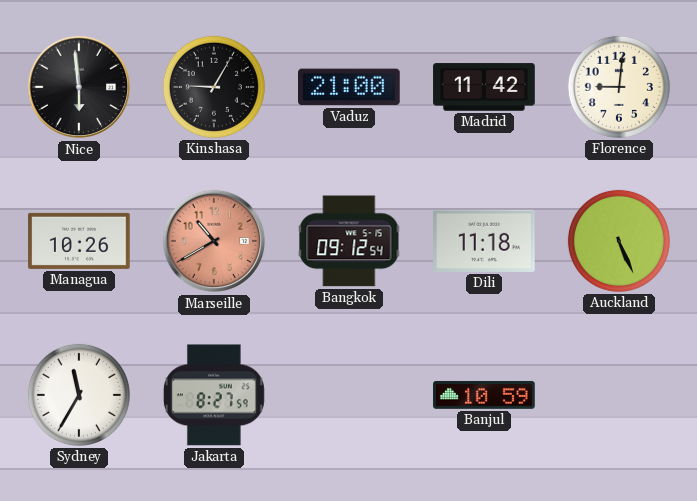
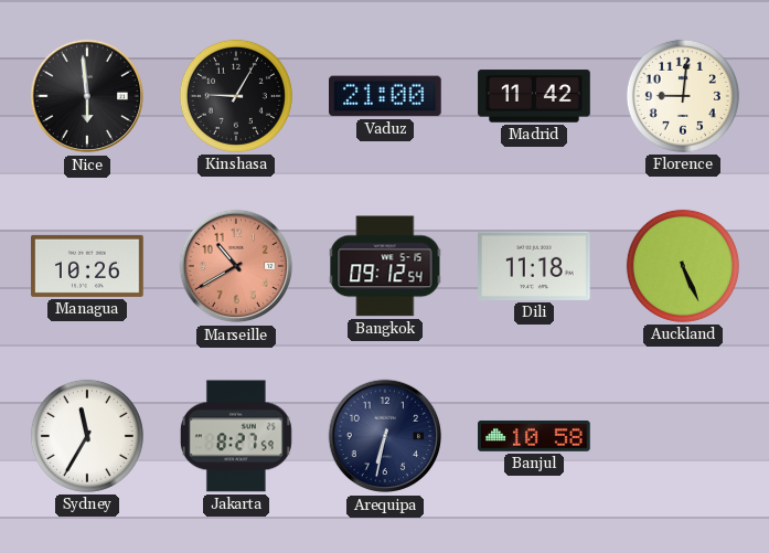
Arequipa: none -> 6:32
Banjul: 10:59 -> 10:58
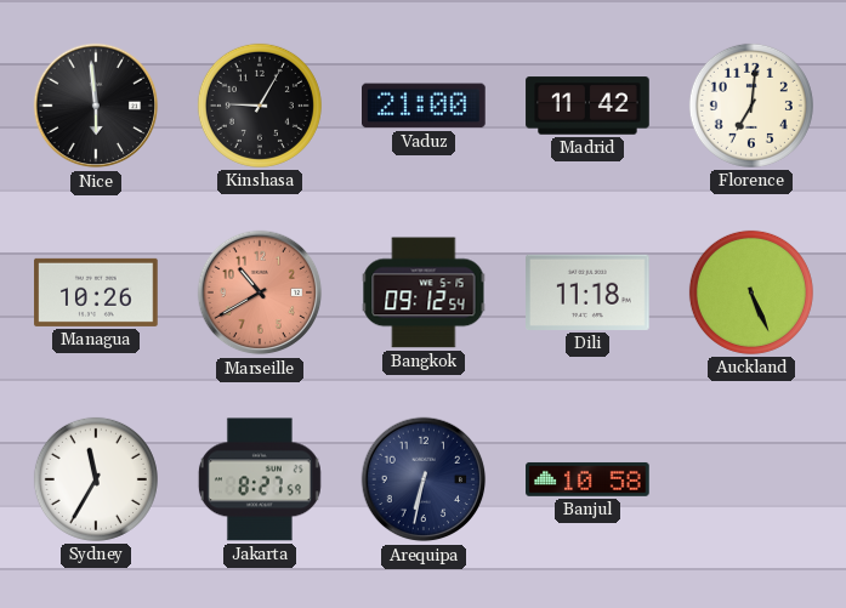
Florence: 9:01 -> 7:01
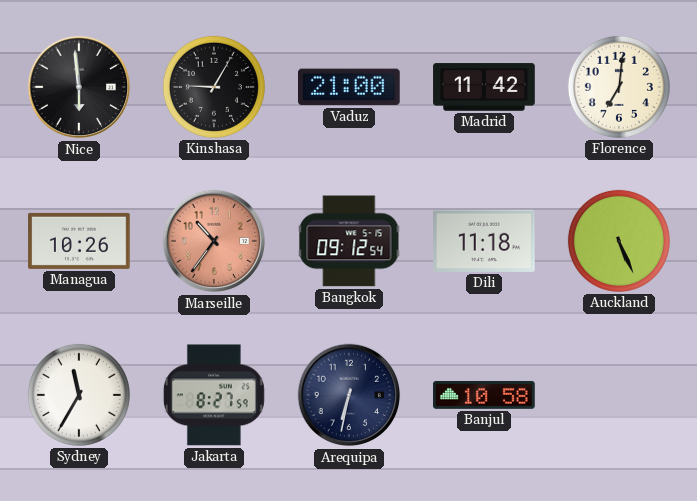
Marseille: 10:40 -> 10:36
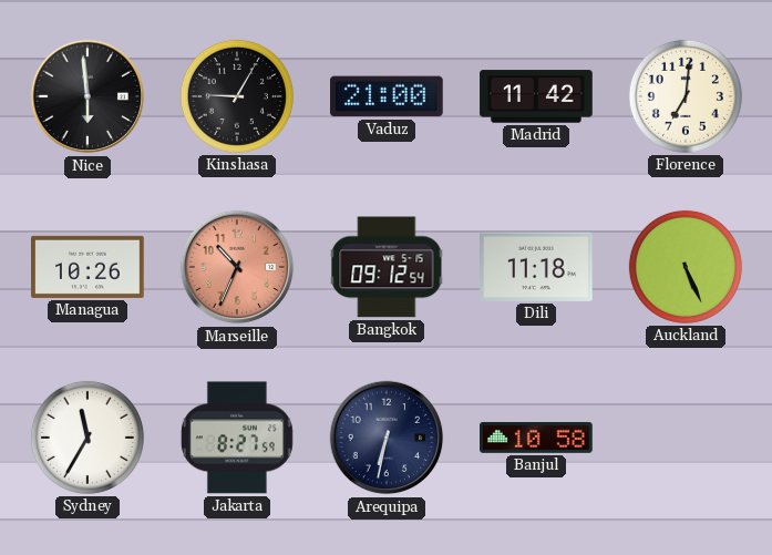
Marseille: 10:36 -> 10:34
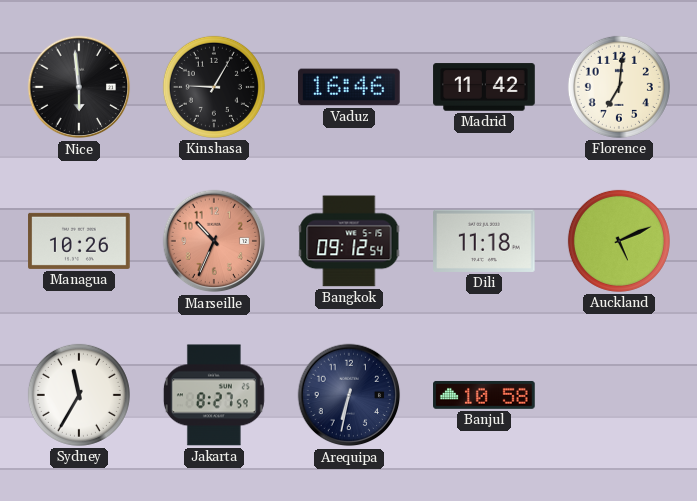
Vaduz: 21:00 -> 16:46
Auckland: 5:26 -> 5:11
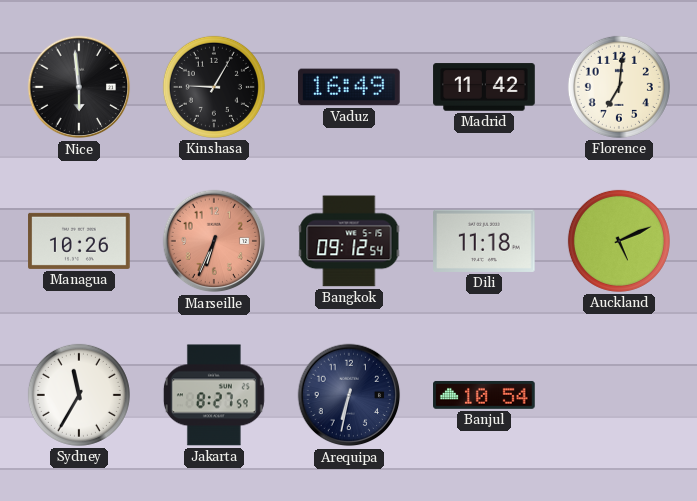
Vaduz: 16:46 -> 16:49
Marseille: 10:34 -> 6:34
Banjul: 10:58 -> 10:54
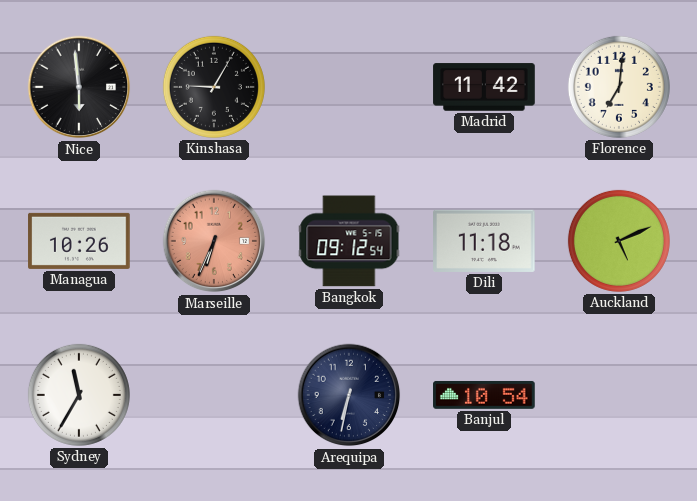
Vaduz: 16:49 -> none
Jakarta: 8:27 -> none
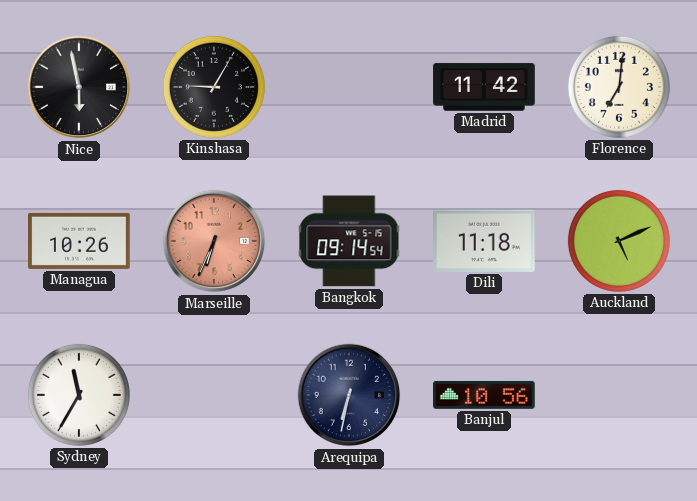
Nice: 5:59 -> 5:58
Bangkok: 09:12 -> 09:14
Banjul: 10:54 -> 10:56
